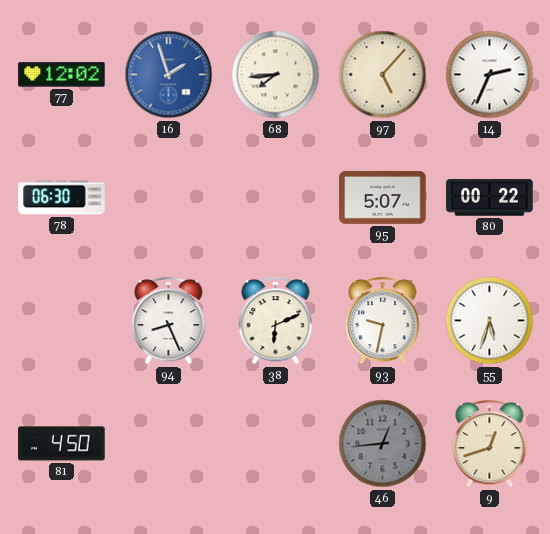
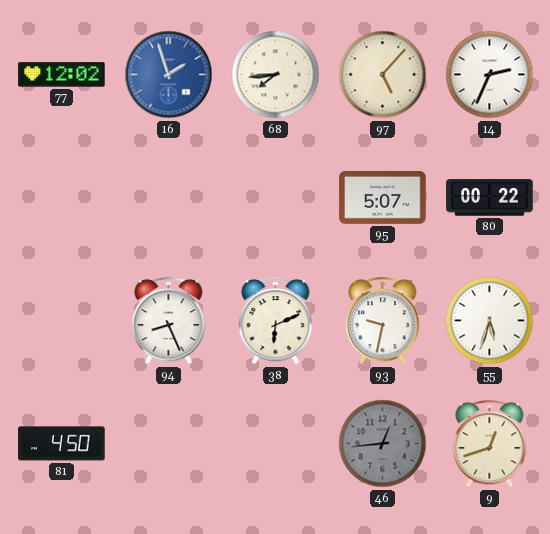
78: 06:30 -> none
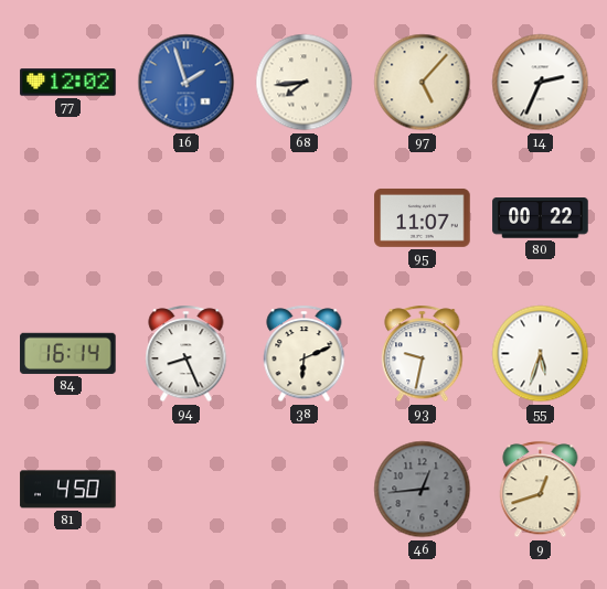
95: 5:07 -> 11:07
84: none -> 16:14
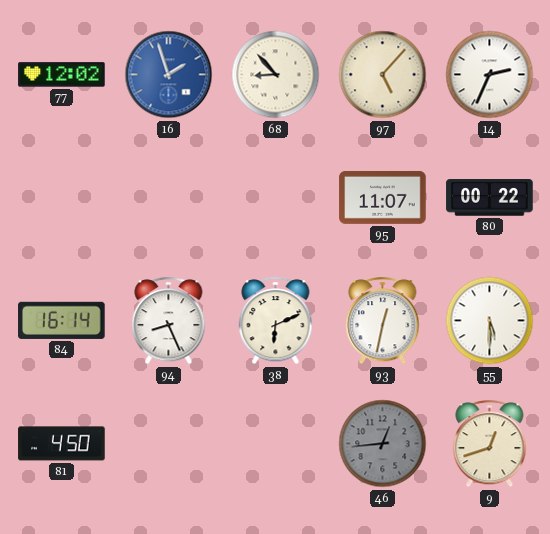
68: 7:44 -> 8:53
93: 9:32 -> 12:32
55: 5:33 -> 5:30
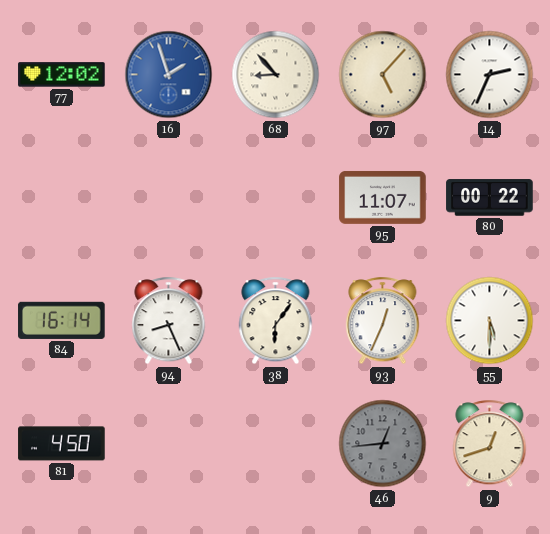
38: 6:11 -> 6:06
93: 12:32 -> 12:34
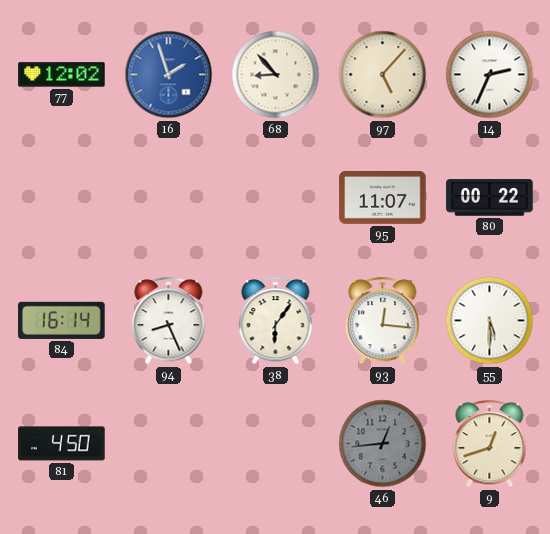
93: 12:34 -> 12:16
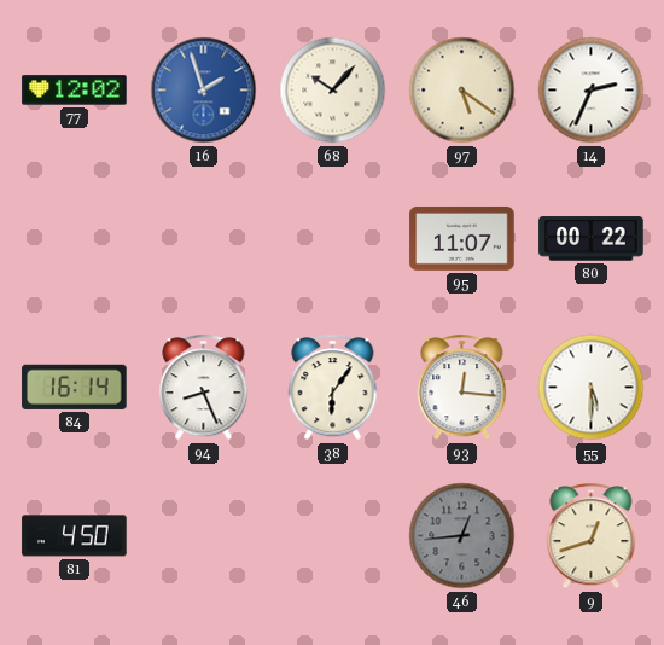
68: 8:53 -> 10:07
97: 5:07 -> 5:21
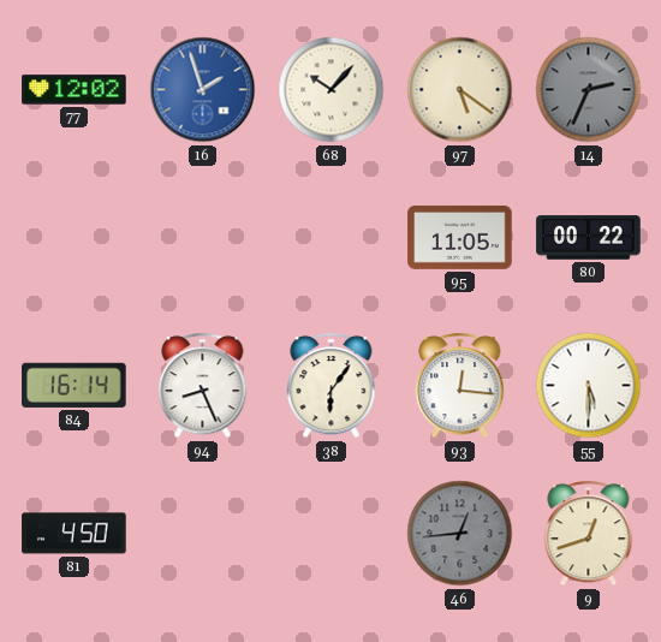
14 dial: white -> grey
95: 11:07 -> 11:05
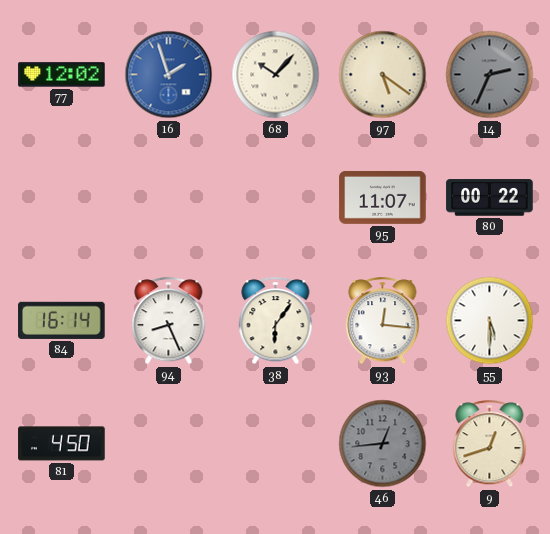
95: 11:05 -> 11:07
